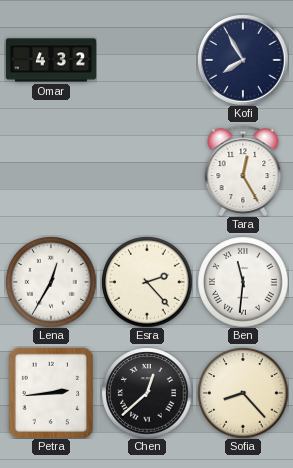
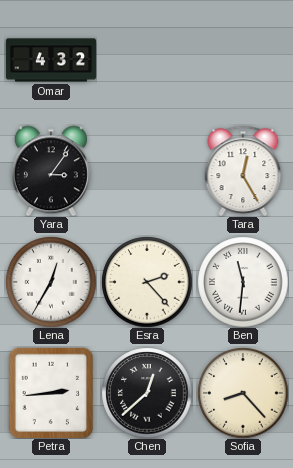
Kofi: 7:55 -> none
Yara: none -> 3:06
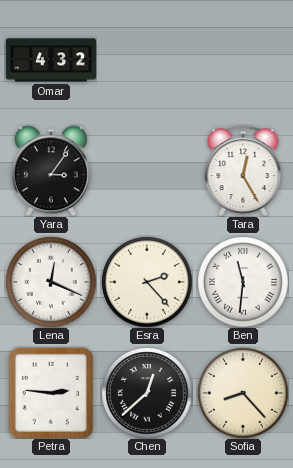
Lena: 12:35 -> 12:19
Petra: 2:44 -> 2:46
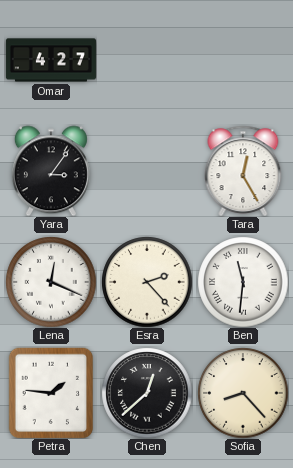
Omar: 4:32 -> 4:27
Petra: 2:46 -> 1:46
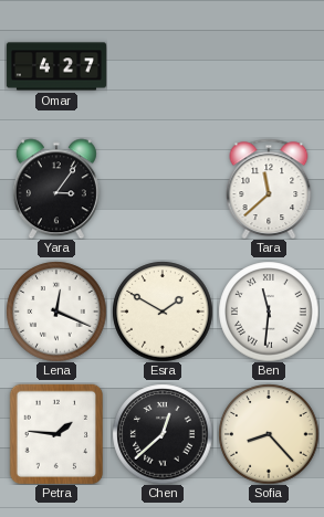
Tara: 12:25 -> 11:38
Esra: 2:23 -> 1:50
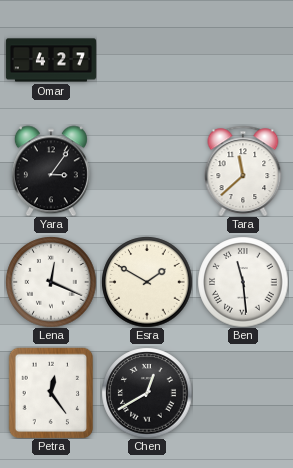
Ben: 11:31 -> 11:29
Petra: 1:46 -> 12:24
Chen: 12:38 -> 12:40
Sofia: 8:23 -> none
